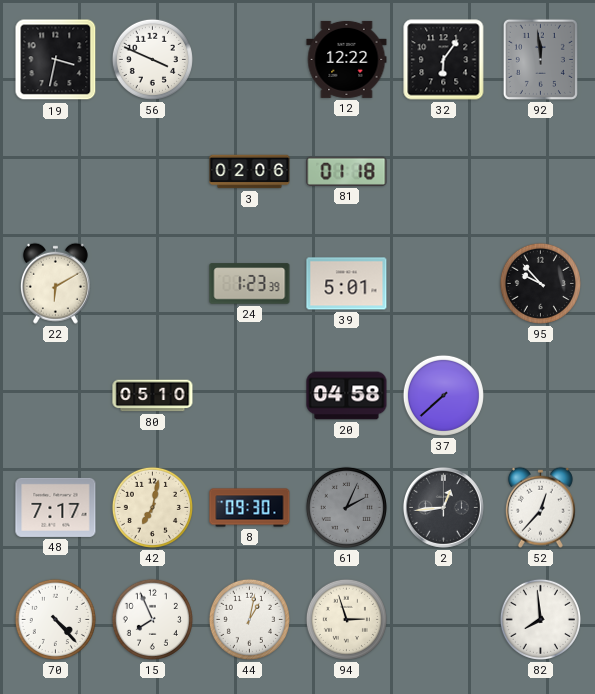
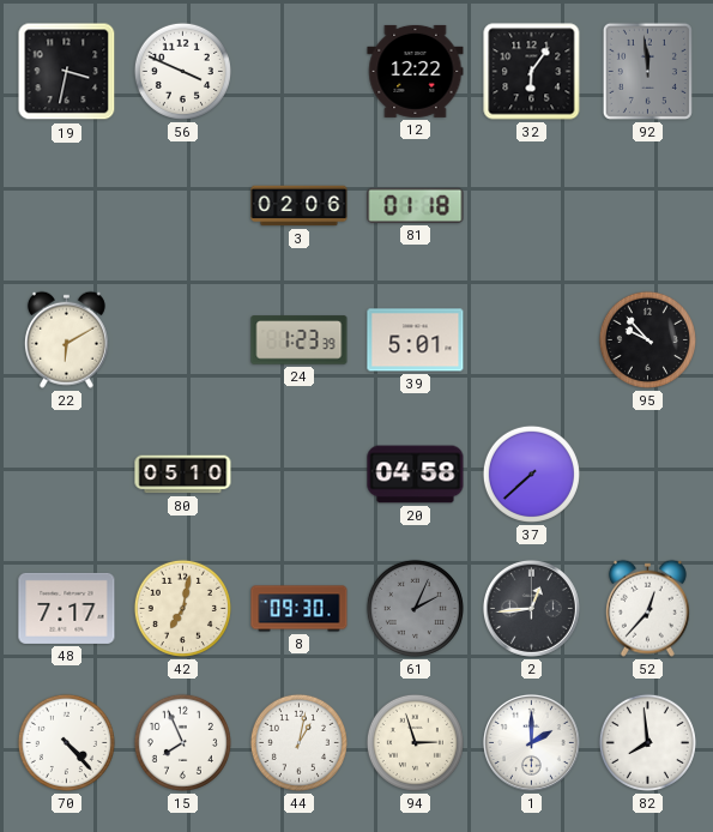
1: none -> 2:00
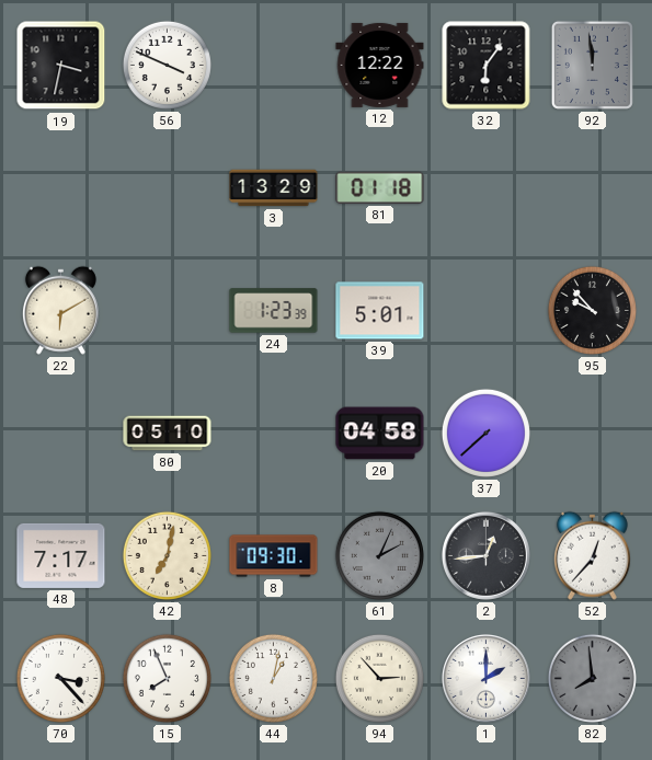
3: 02:06 -> 13:29
70: 4:23 -> 3:23
94: 2:57 -> 2:53
82 dial: white -> grey
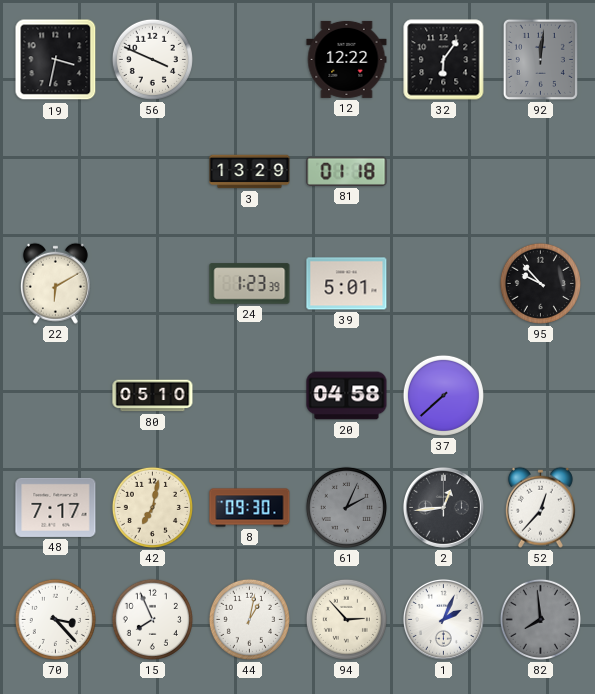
92: 11:59 -> 12:01
1: 2:00 -> 2:04
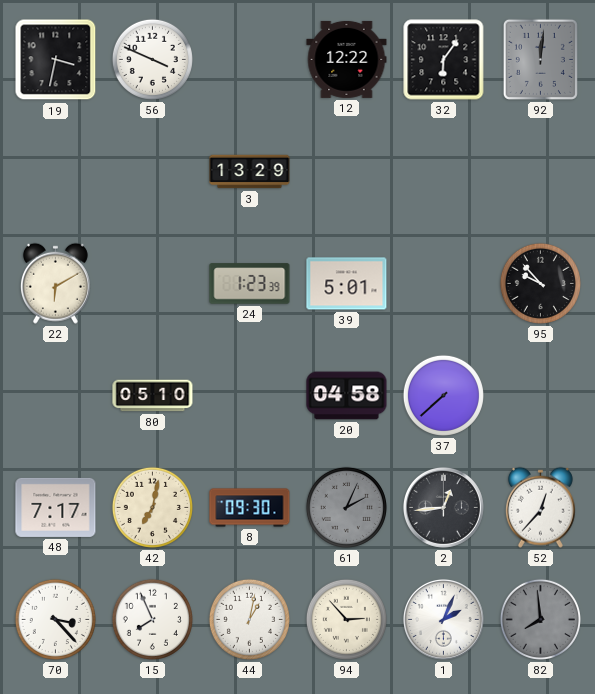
81: 01:18 -> none
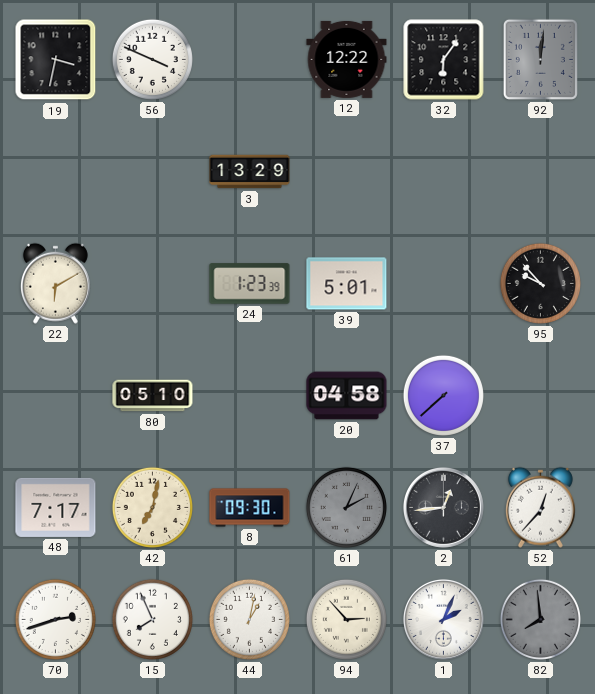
70: 3:23 -> 2:42
